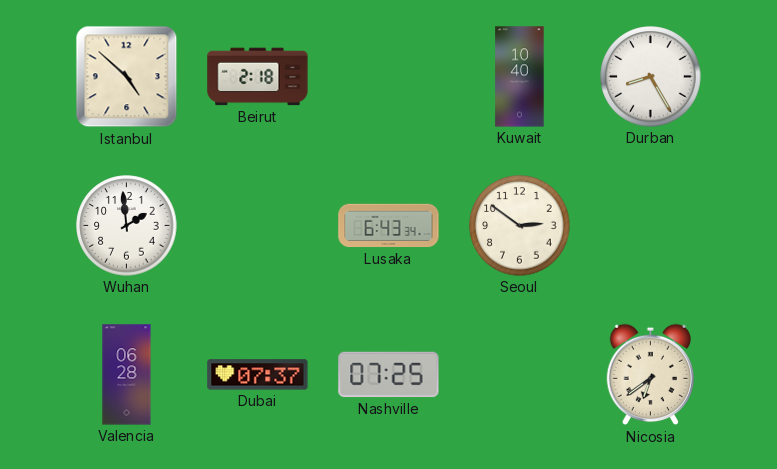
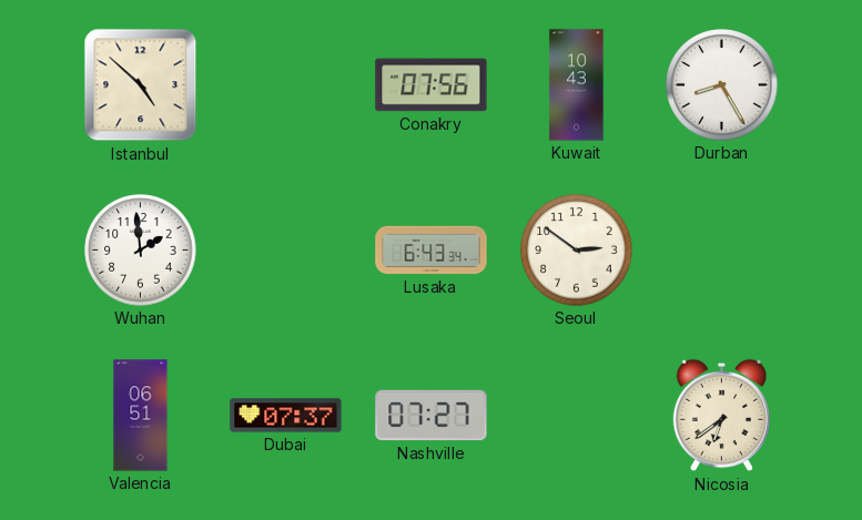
Beirut: 2:18 -> none
Conakry: none -> 07:56
Kuwait: 10:40 -> 10:43
Valencia: 06:28 -> 06:51
Nashville: 07:25 -> 07:27
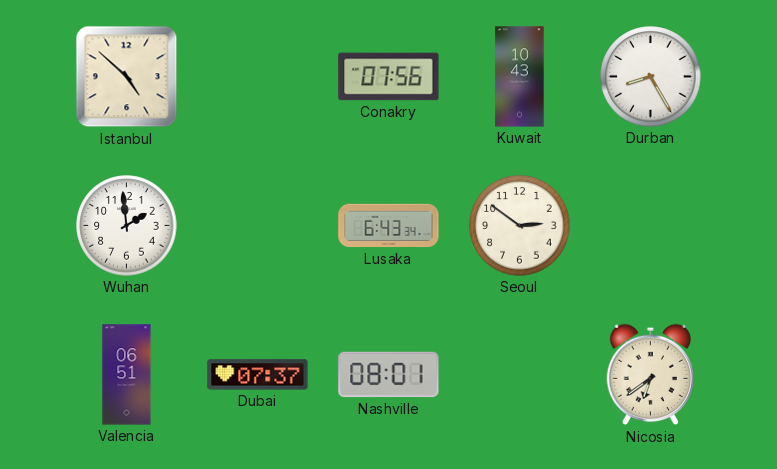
Nashville: 07:27 -> 08:01
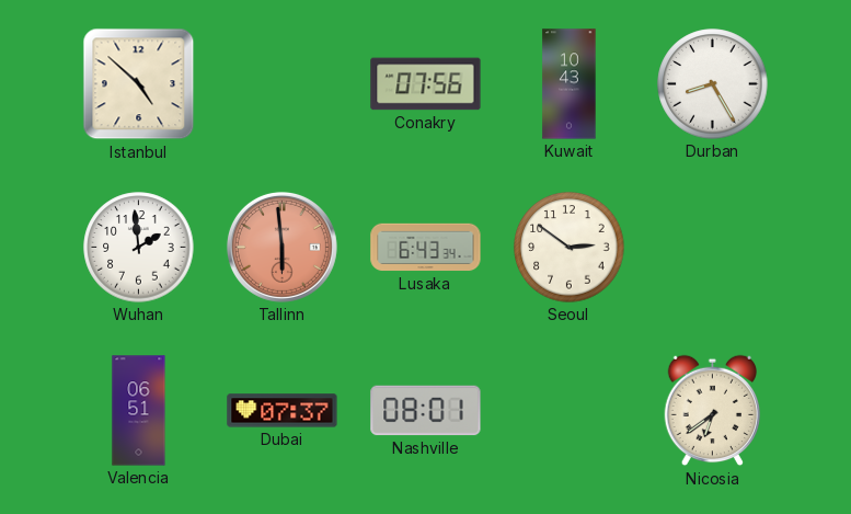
Tallinn: none -> 5:59
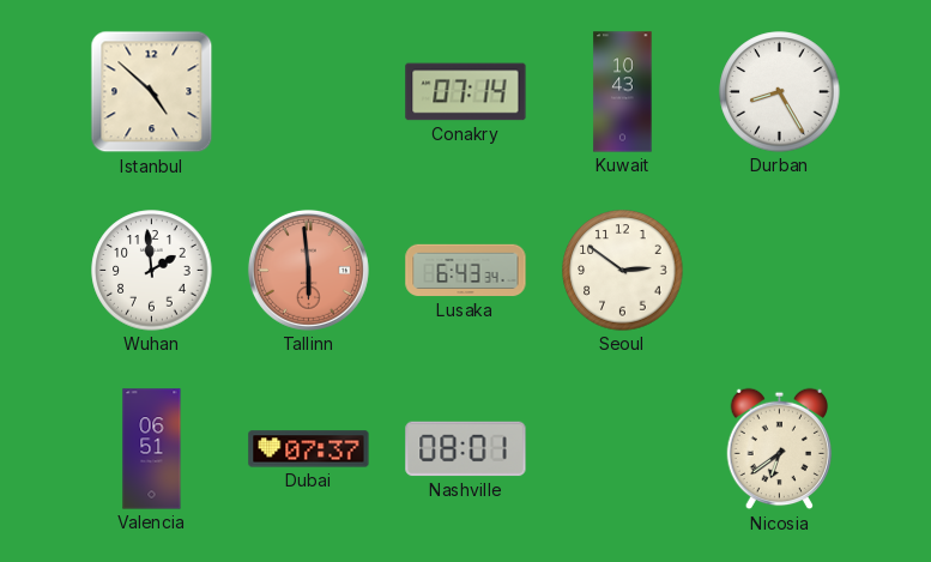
Conakry: 07:56 -> 07:14
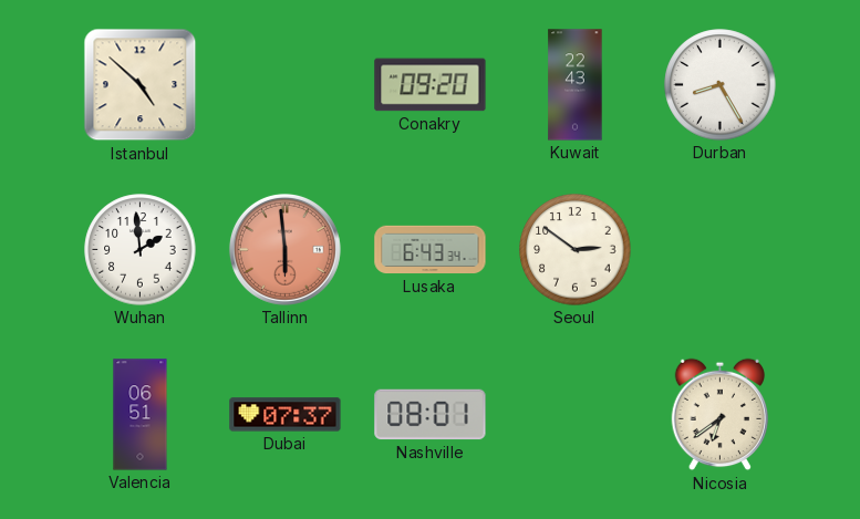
Conakry: 07:14 -> 09:20
Kuwait: 10:43 -> 22:43
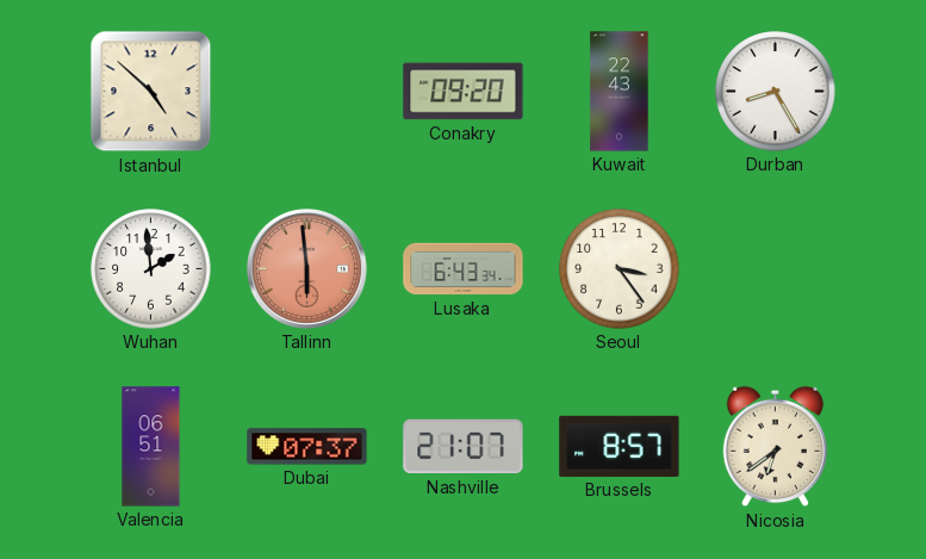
Seoul: 2:51 -> 3:24
Nashville: 08:01 -> 21:07
Brussels: none -> 8:57
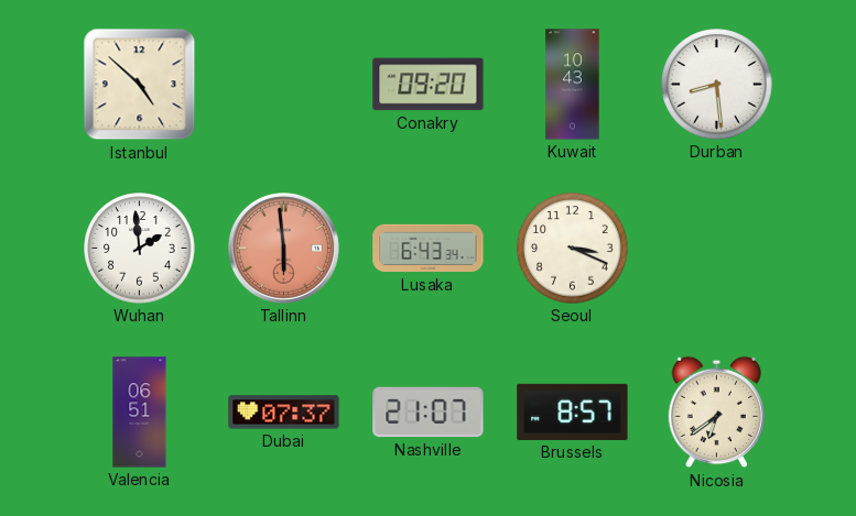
Kuwait: 22:43 -> 10:43
Durban: 8:25 -> 8:29
Seoul: 3:24 -> 3:19
